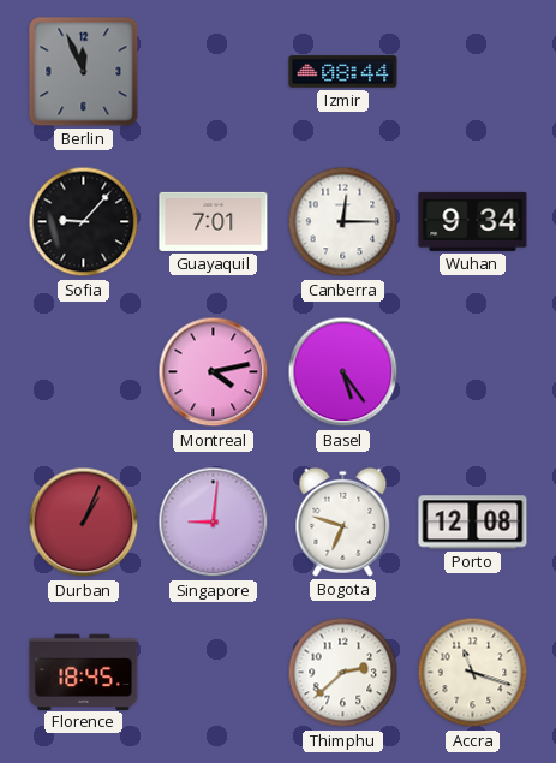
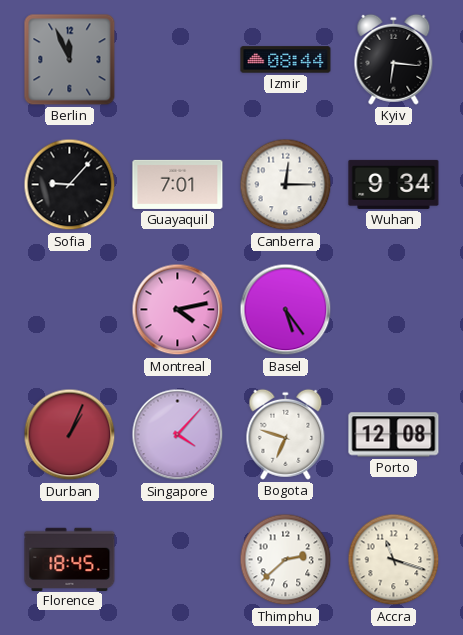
Kyiv: none -> 6:16
Singapore: 9:01 -> 4:07
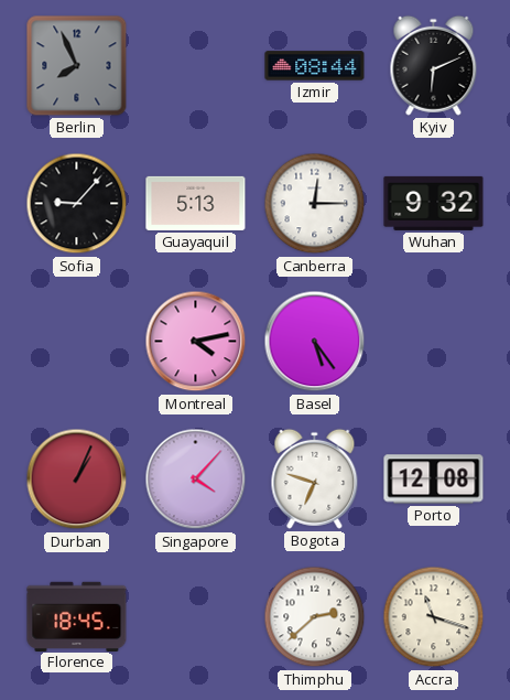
Berlin: 11:56 -> 7:56
Kyiv: 6:16 -> 6:11
Guayaquil: 7:01 -> 5:13
Wuhan: 9:34 -> 9:32
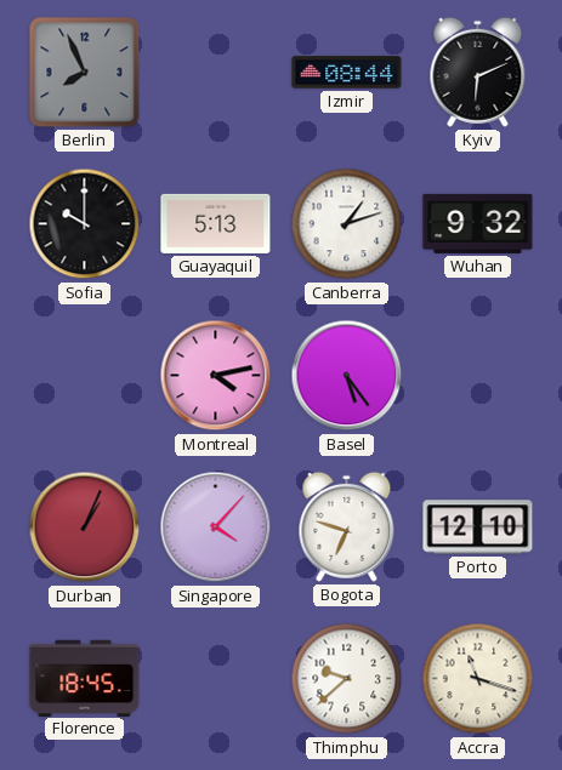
Sofia: 9:07 -> 10:00
Canberra: 12:15 -> 1:12
Porto: 12:08 -> 12:10
Thimphu: 2:38 -> 9:38
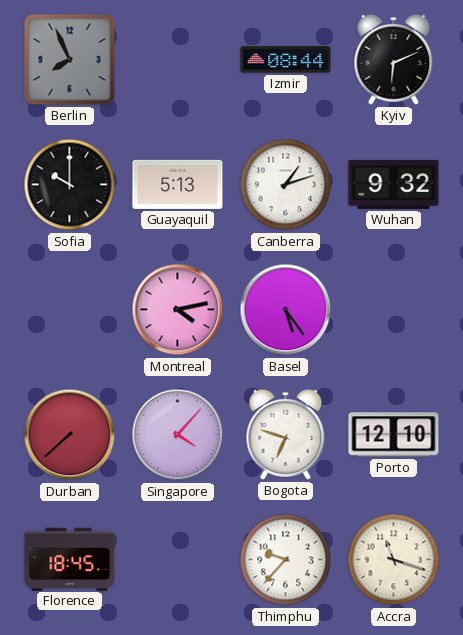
Durban: 1:04 -> 7:38
Thimphu: 9:38 -> 9:37
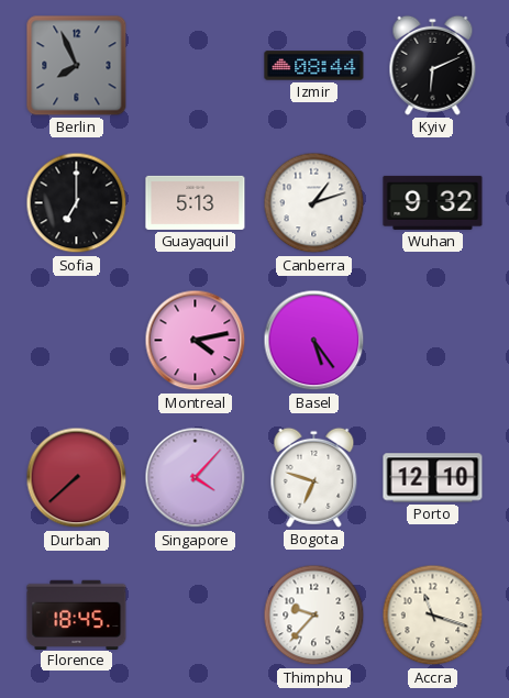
Sofia: 10:00 -> 7:00
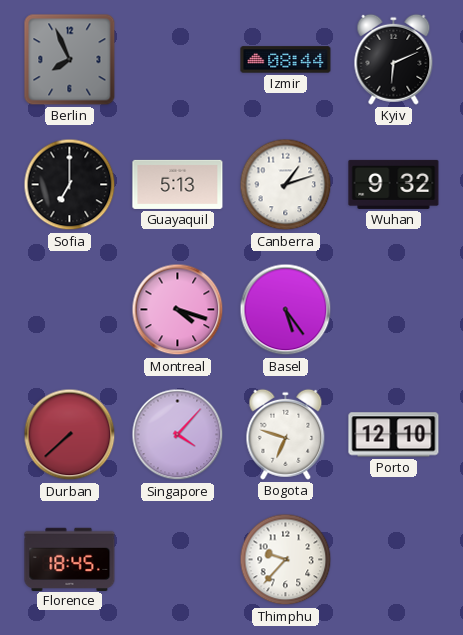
Montreal: 4:13 -> 4:18
Accra: 11:18 -> none
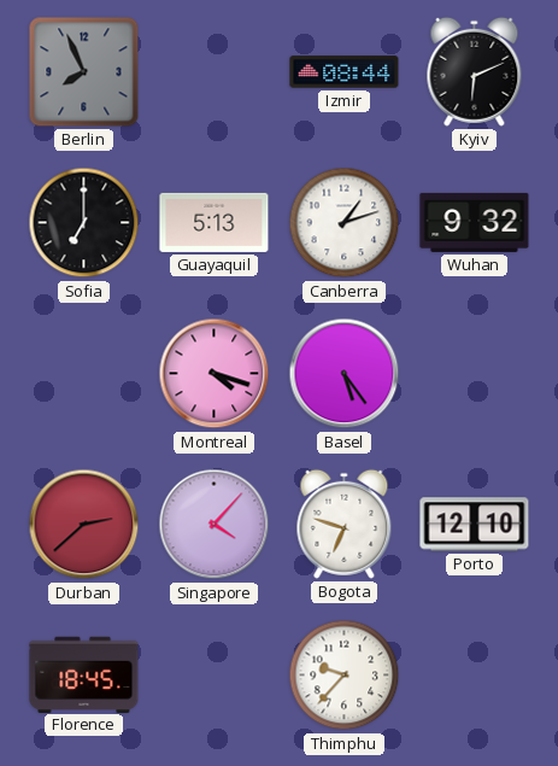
Durban: 7:38 -> 2:38
